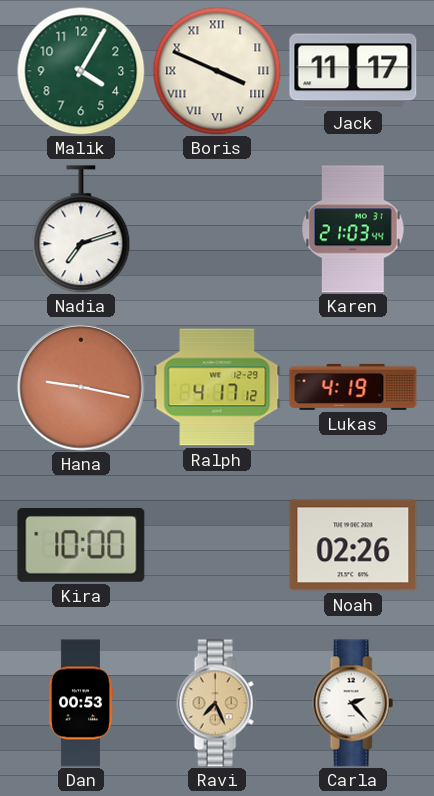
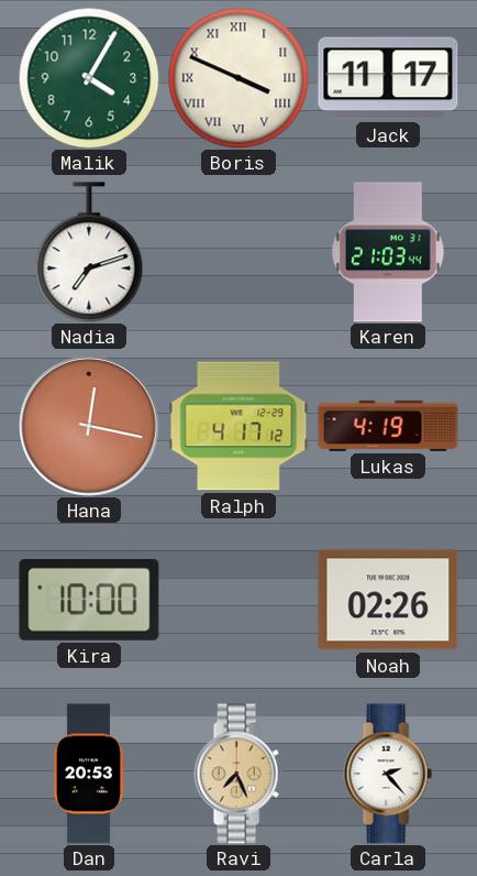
Hana: 9:17 -> 12:17
Dan: 00:53 -> 20:53
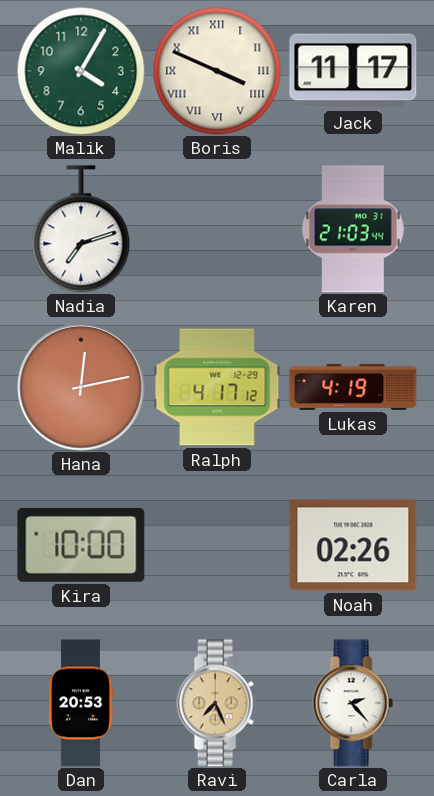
Hana: 12:17 -> 12:13
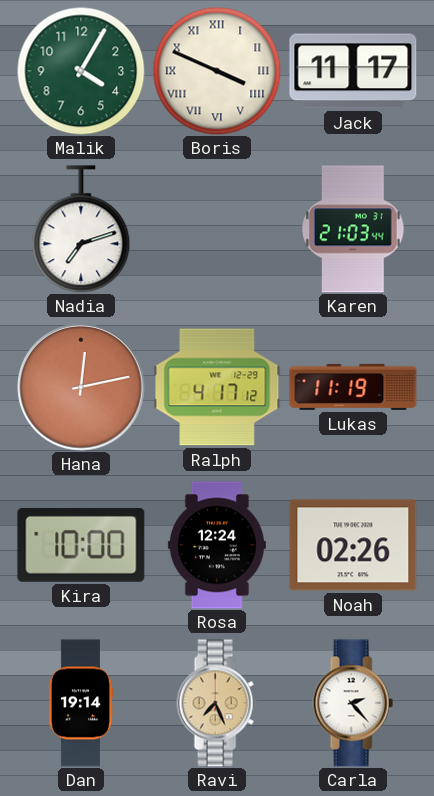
Lukas: 4:19 -> 11:19
Rosa: none -> 12:24
Dan: 20:53 -> 19:14
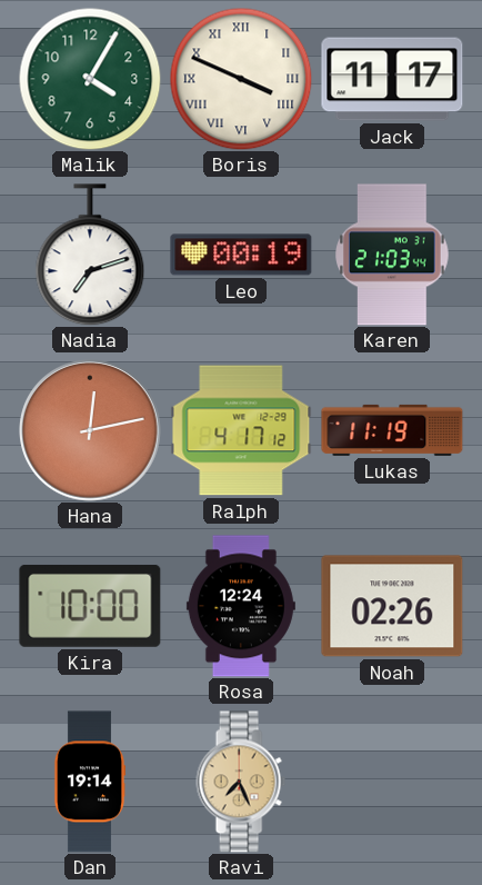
Leo: none -> 00:19
Carla: 2:23 -> none
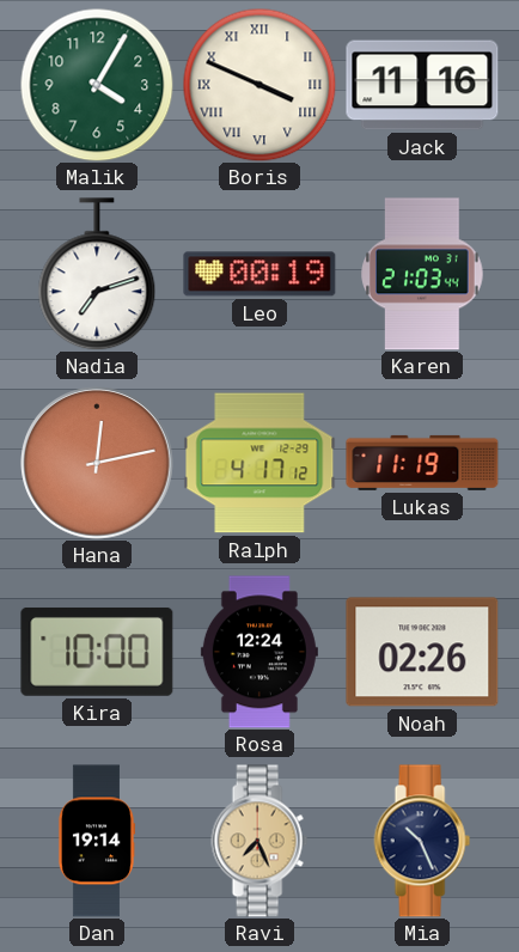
Jack: 11:17 -> 11:16
Mia: none -> 10:26
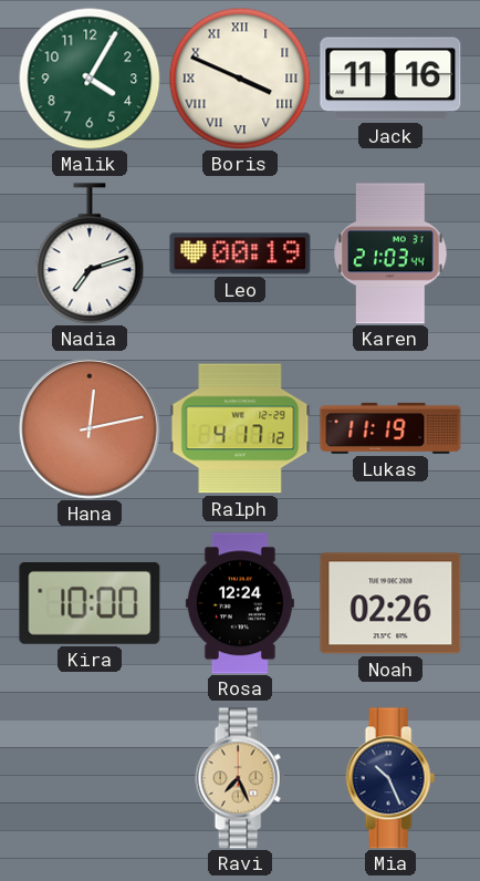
Dan: 19:14 -> none
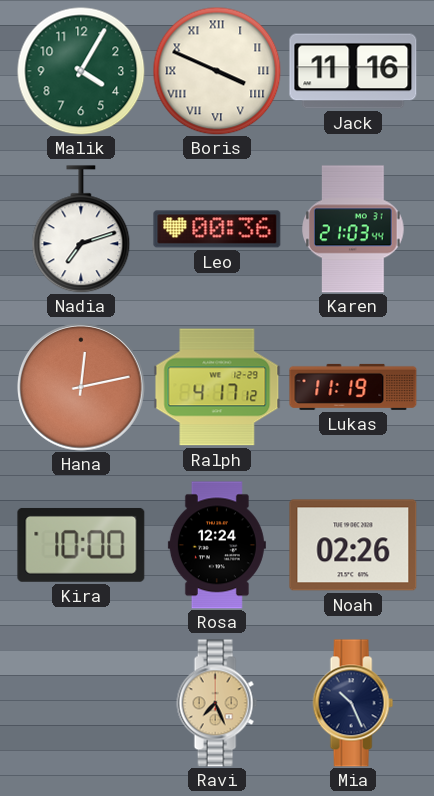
Leo: 00:19 -> 00:36
